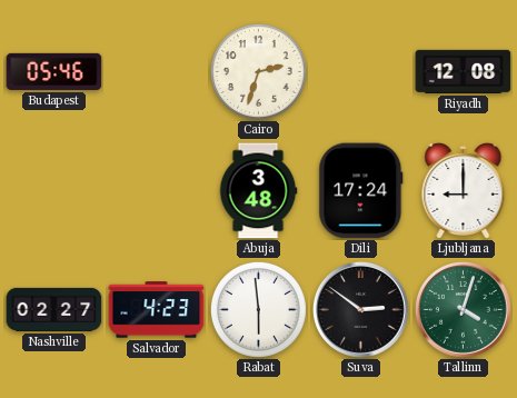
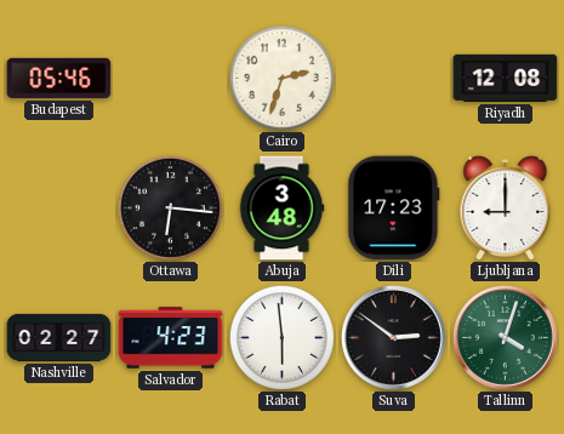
Ottawa: none -> 6:16
Dili: 17:24 -> 17:23
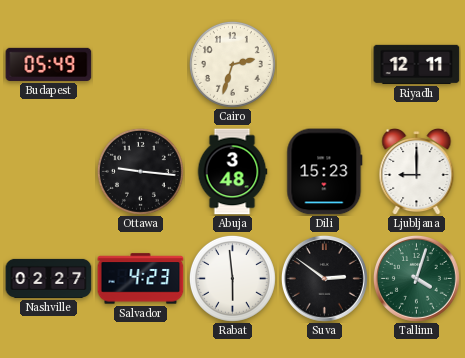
Budapest: 05:46 -> 05:49
Riyadh: 12:08 -> 12:11
Ottawa: 6:16 -> 9:16
Dili: 17:23 -> 15:23
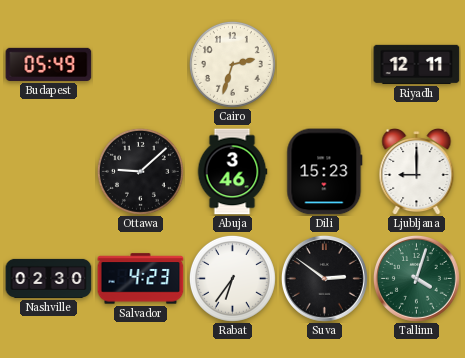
Ottawa: 9:16 -> 9:08
Abuja: 3:48 -> 3:46
Nashville: 02:27 -> 02:30
Rabat: 5:59 -> 6:36
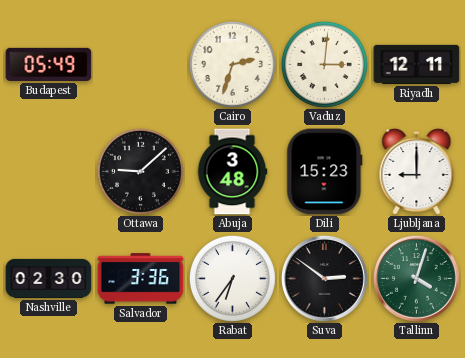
Vaduz: none -> 3:01
Abuja: 3:46 -> 3:48
Salvador: 4:23 -> 3:36
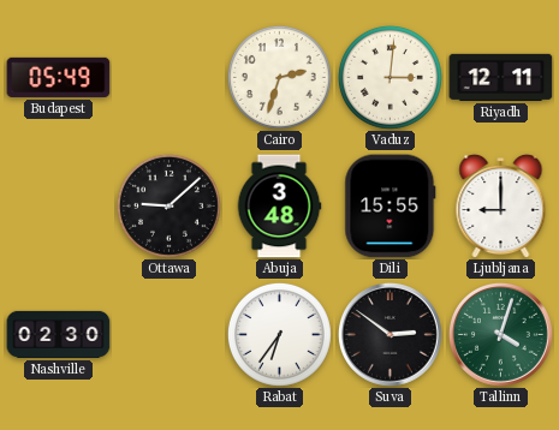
Dili: 15:23 -> 15:55
Salvador: 3:36 -> none
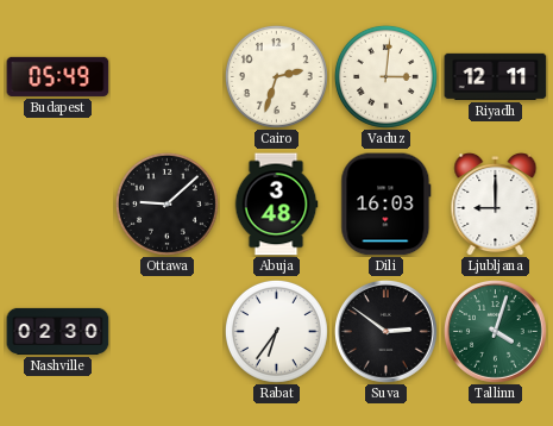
Dili: 15:55 -> 16:03
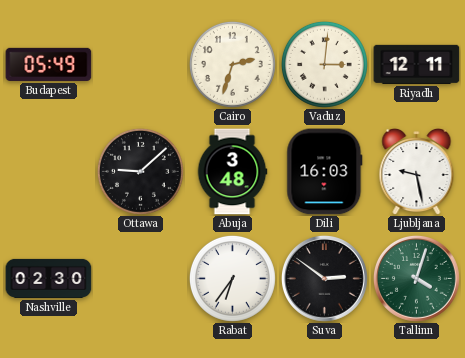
Ljubljana: 9:00 -> 9:28
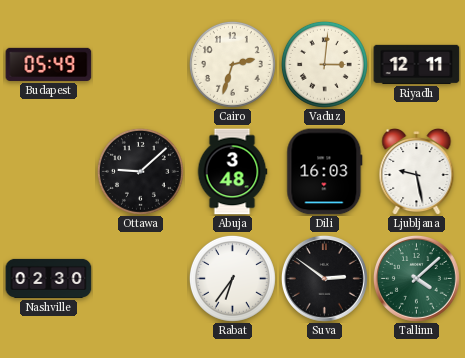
Tallinn: 4:03 -> 4:08
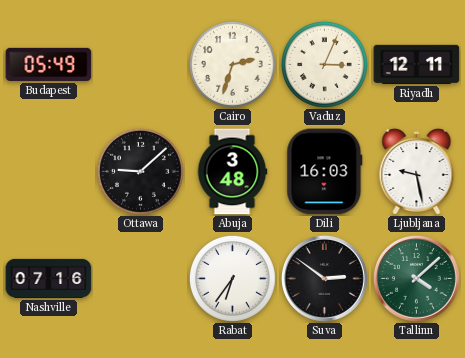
Vaduz: 3:01 -> 3:04
Nashville: 02:30 -> 07:16
